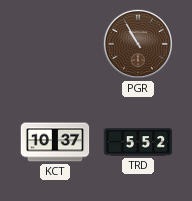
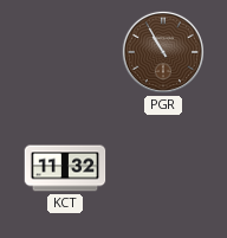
KCT: 10:37 -> 11:32
TRD: 5:52 -> none
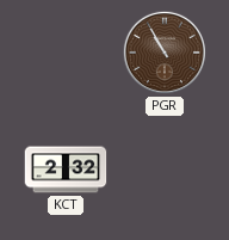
KCT: 11:32 -> 2:32
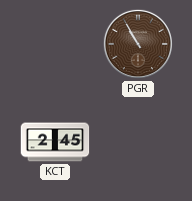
KCT: 2:32 -> 2:45
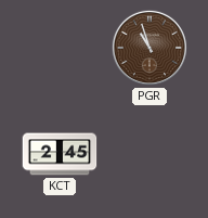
PGR: 10:55 -> 10:57
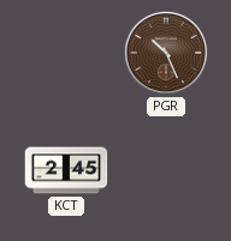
PGR: 10:57 -> 10:26
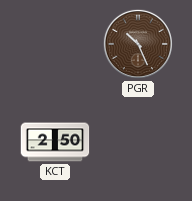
KCT: 2:45 -> 2:50
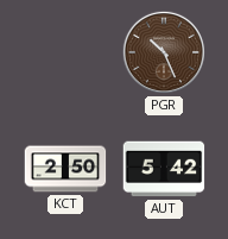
AUT: none -> 5:42
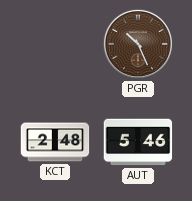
KCT: 2:50 -> 2:48
AUT: 5:42 -> 5:46
